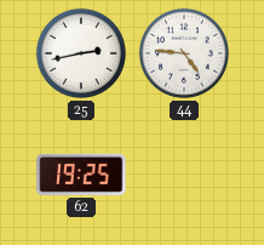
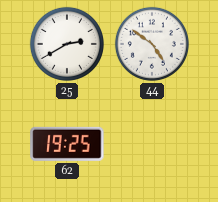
25: 2:43 -> 2:40
44: 4:46 -> 4:51
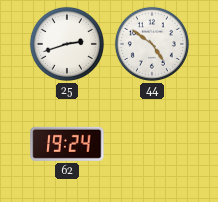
25: 2:40 -> 2:42
62: 19:25 -> 19:24
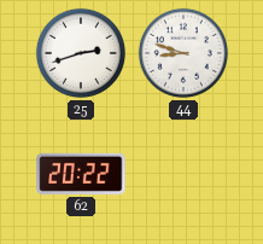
44: 4:51 -> 8:48
62: 19:24 -> 20:22
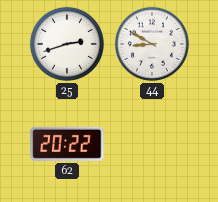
44: 8:48 -> 8:50
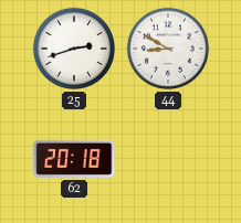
62: 20:22 -> 20:18
